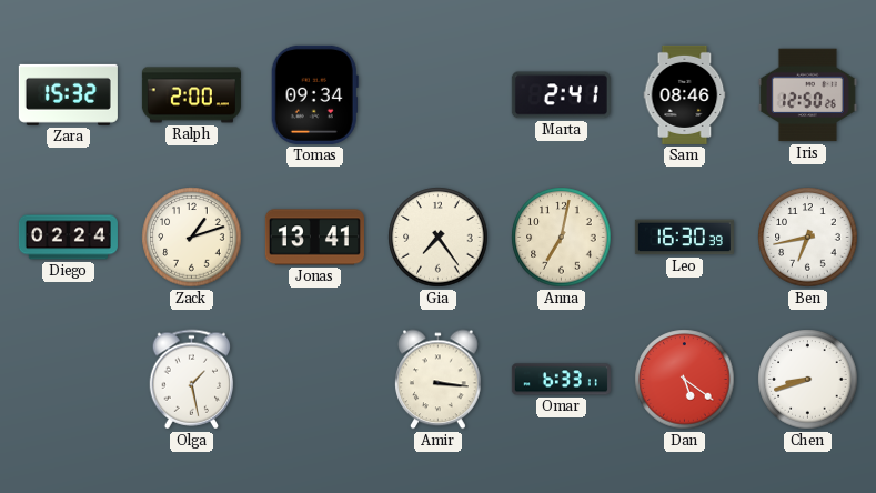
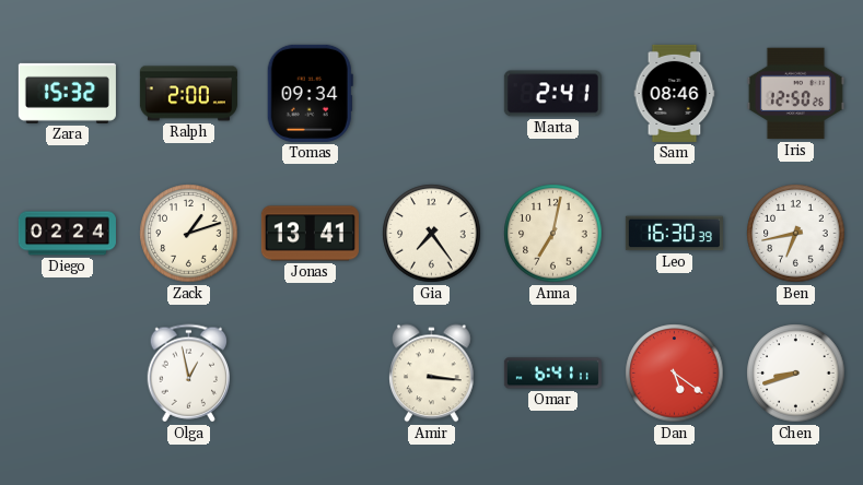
Olga: 1:28 -> 12:58
Omar: 6:33 -> 6:41
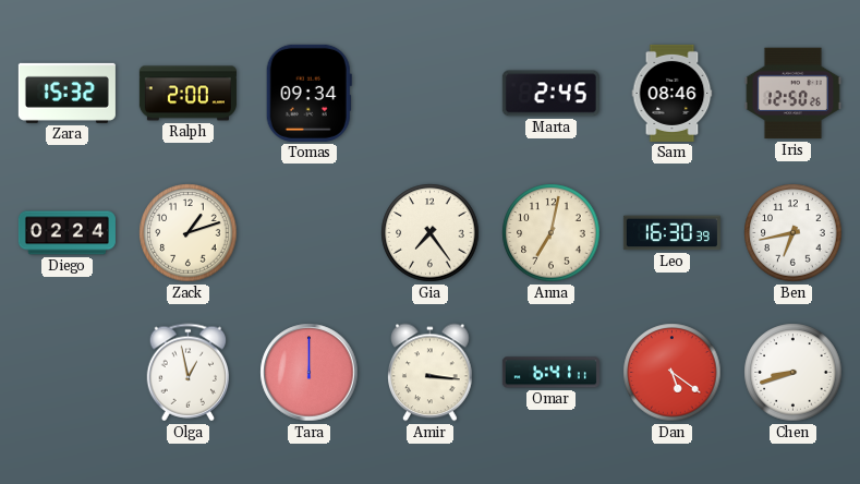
Marta: 2:41 -> 2:45
Jonas: 13:41 -> none
Tara: none -> 12:00
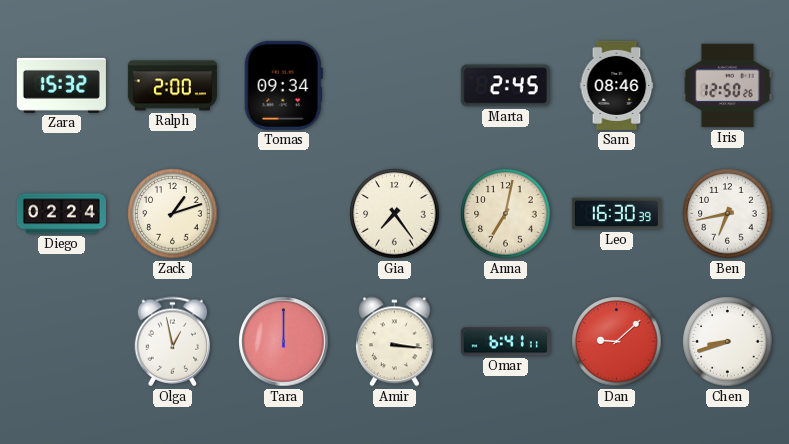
Dan: 5:21 -> 9:08
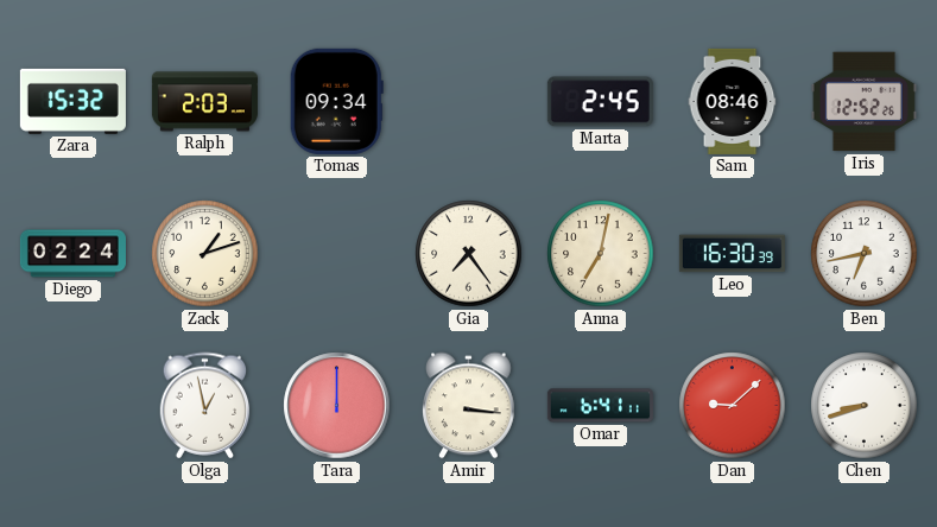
Ralph: 2:00 -> 2:03
Iris: 12:50 -> 12:52
